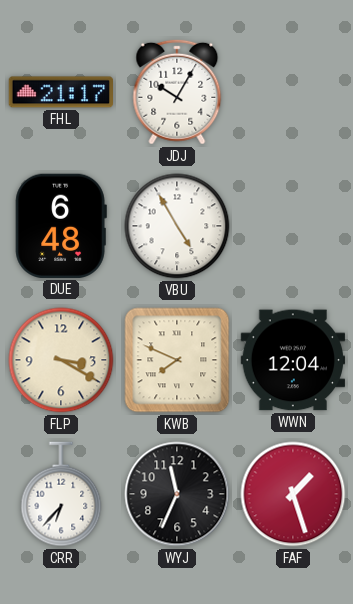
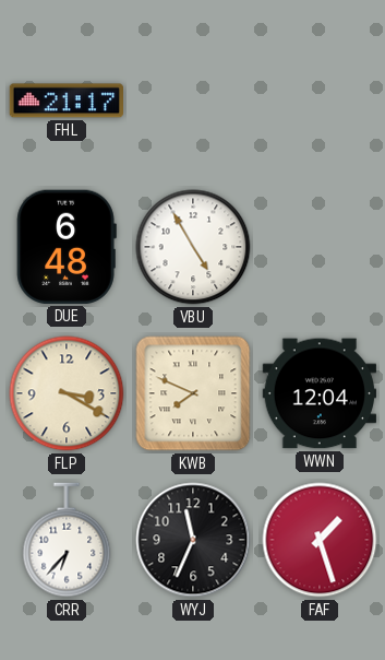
JDJ: 10:05 -> none
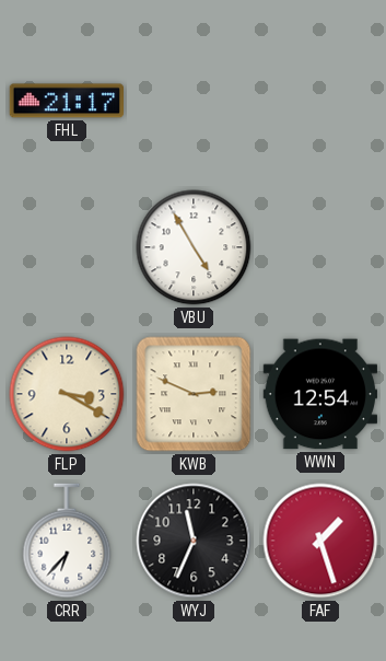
DUE: 6:48 -> none
KWB: 7:49 -> 2:49
WWN: 12:04 -> 12:54
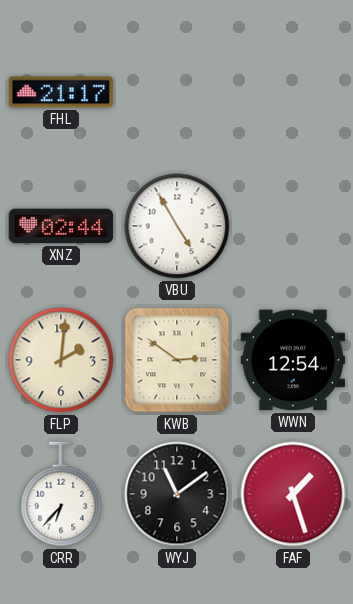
XNZ: none -> 02:44
FLP: 3:20 -> 2:01
KWB: 2:49 -> 2:51
WYJ: 11:34 -> 11:09
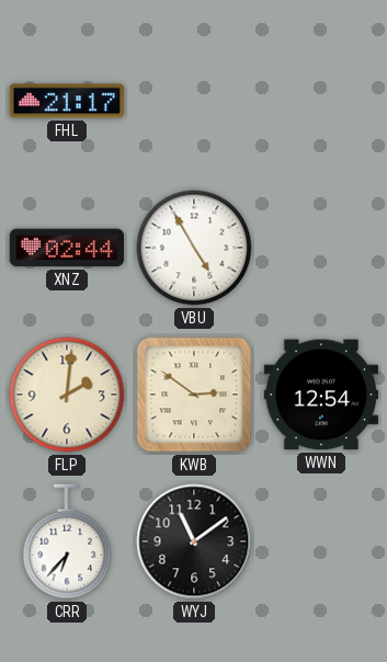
FAF: 1:27 -> none
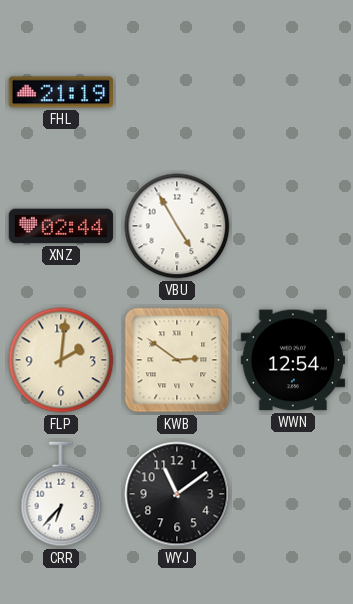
FHL: 21:17 -> 21:19
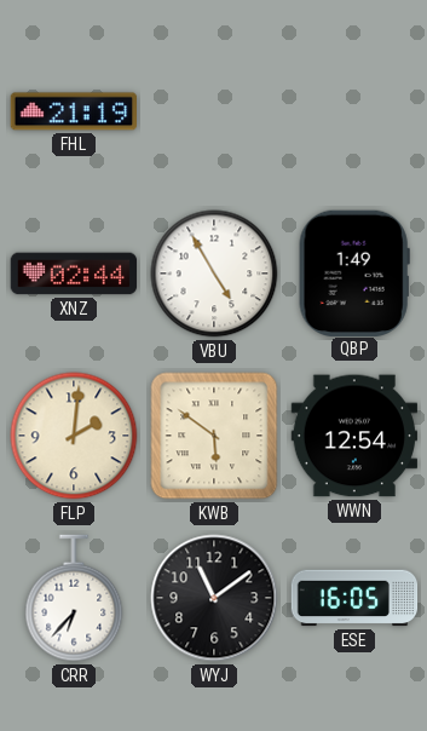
QBP: none -> 1:49
KWB: 2:51 -> 5:51
ESE: none -> 16:05
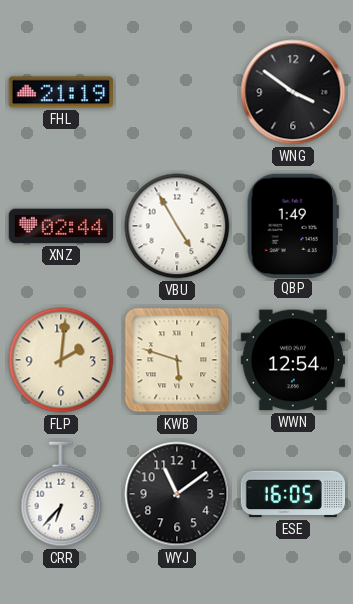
WNG: none -> 3:51
KWB: 5:51 -> 5:48
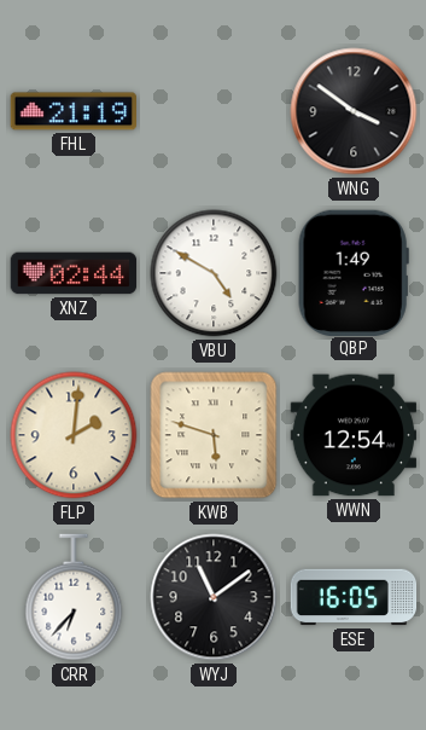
VBU: 4:55 -> 4:50
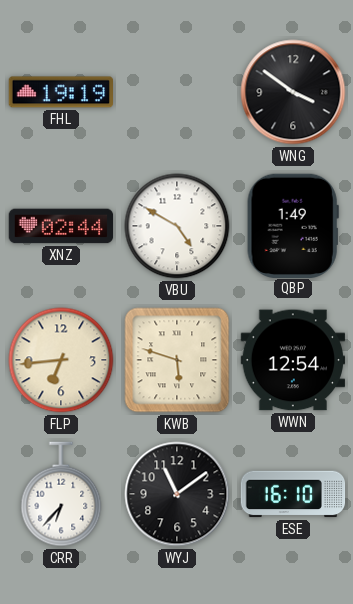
FHL: 21:19 -> 19:19
FLP: 2:01 -> 6:44
ESE: 16:05 -> 16:10
